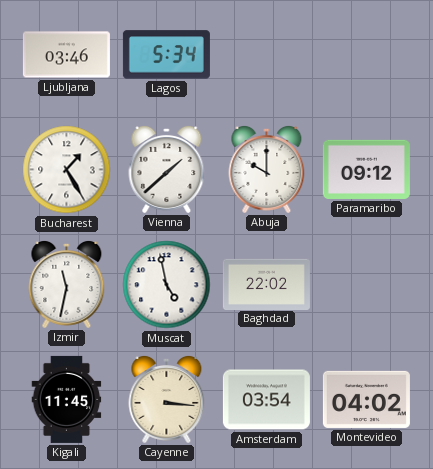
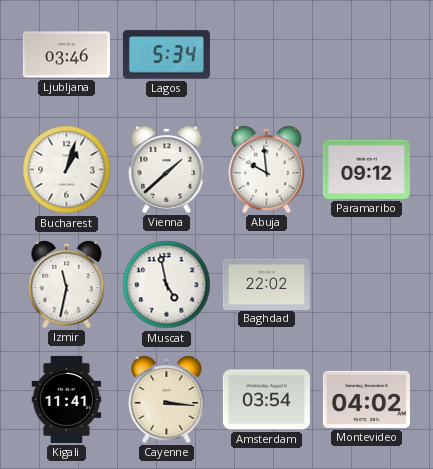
Bucharest: 1:25 -> 1:03
Abuja: 10:00 -> 9:59
Kigali: 11:45 -> 11:41
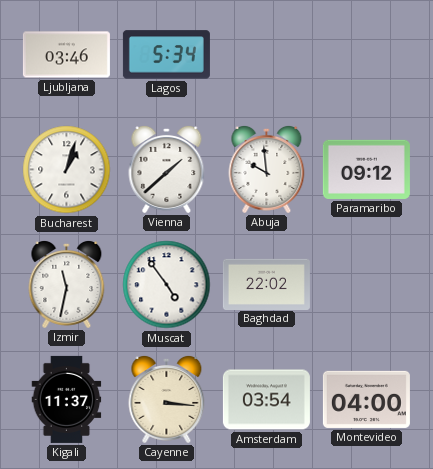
Muscat: 4:58 -> 4:54
Kigali: 11:41 -> 11:37
Montevideo: 04:02 -> 04:00
